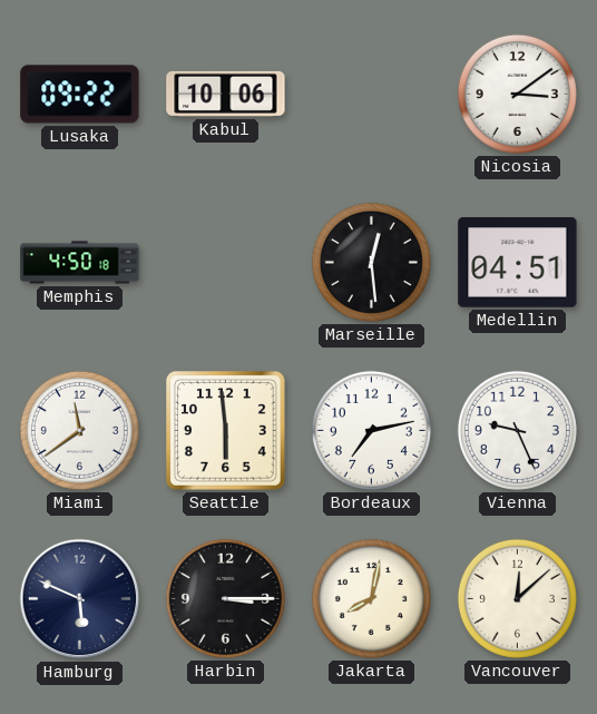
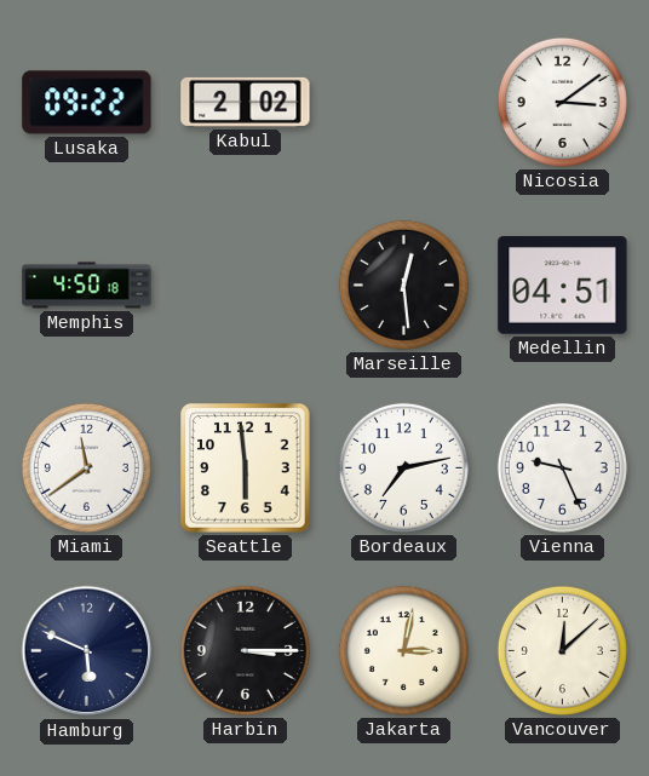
Kabul: 10:06 -> 2:02
Jakarta: 8:02 -> 3:02
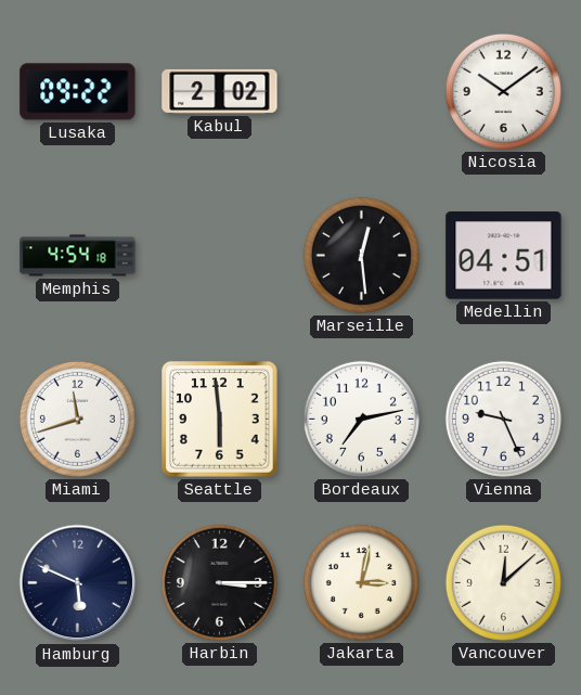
Nicosia: 3:09 -> 10:09
Memphis: 4:50 -> 4:54
Miami: 11:39 -> 11:42
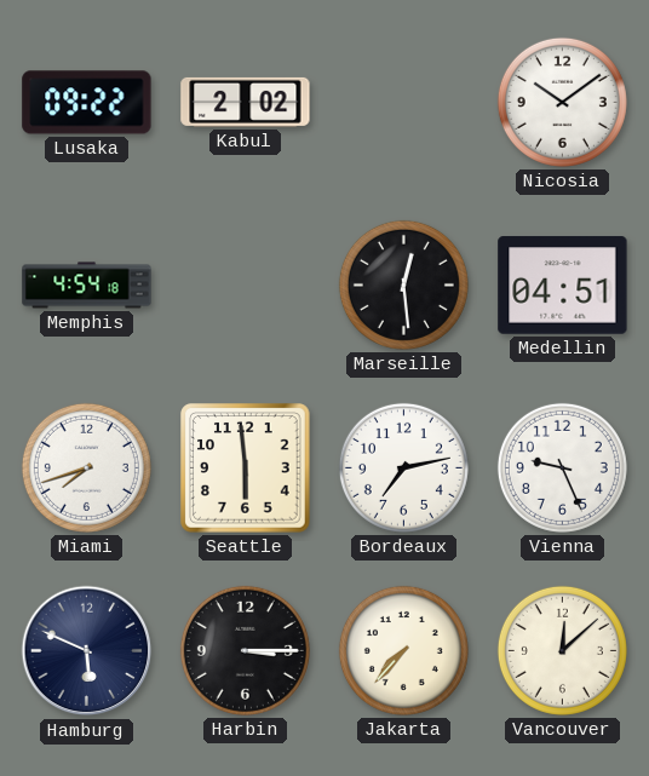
Miami: 11:42 -> 7:42
Jakarta: 3:02 -> 7:37
